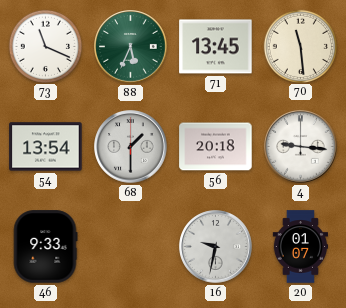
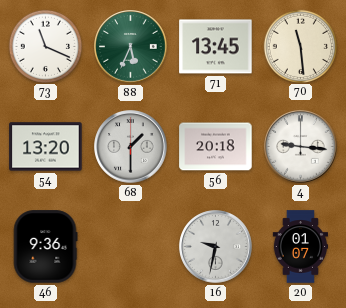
54: 13:54 -> 13:20
46: 9:33 -> 9:36
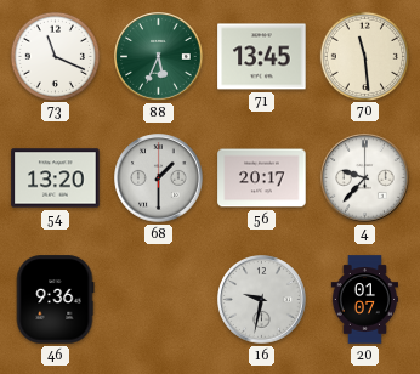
56: 20:18 -> 20:17
4: 9:16 -> 9:37
